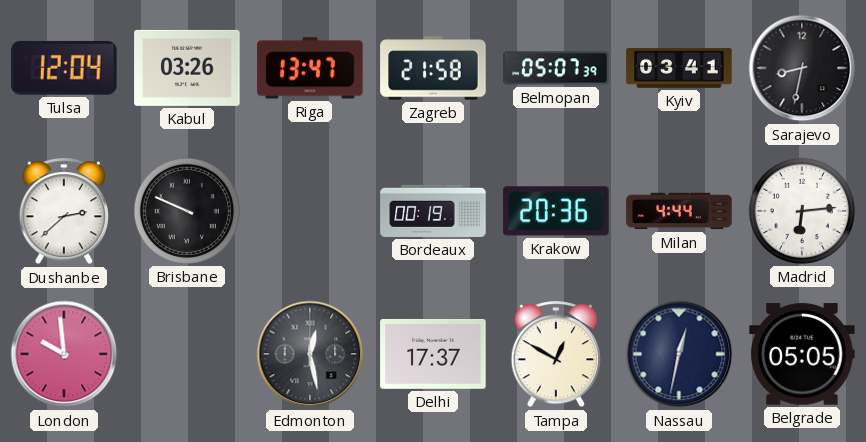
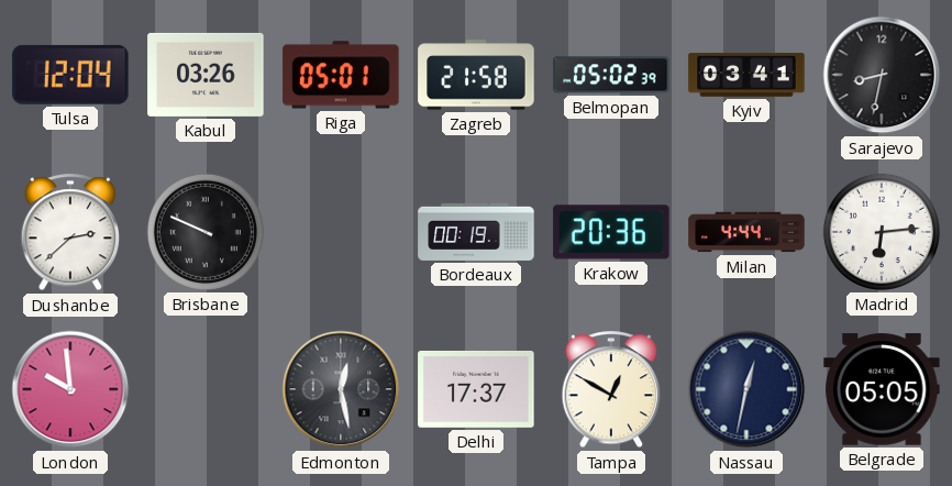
Riga: 13:47 -> 05:01
Belmopan: 05:07 -> 05:02
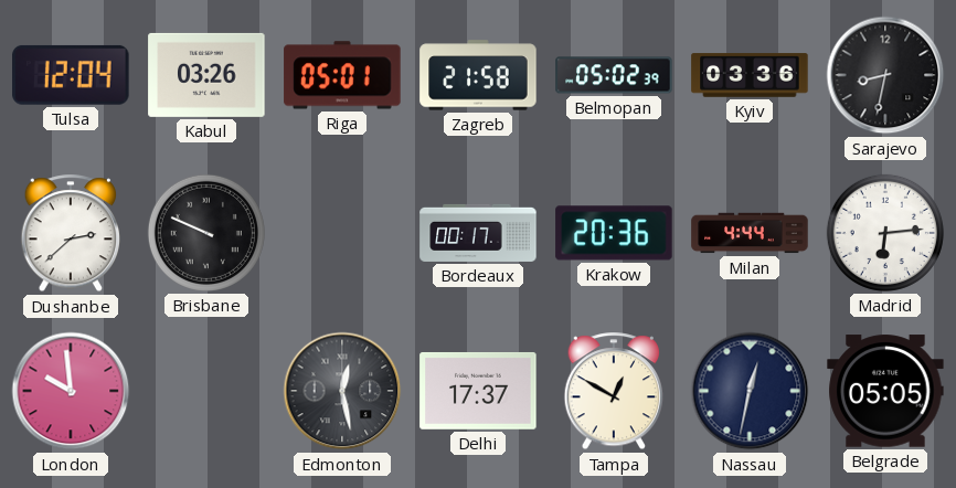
Kyiv: 03:41 -> 03:36
Bordeaux: 00:19 -> 00:17
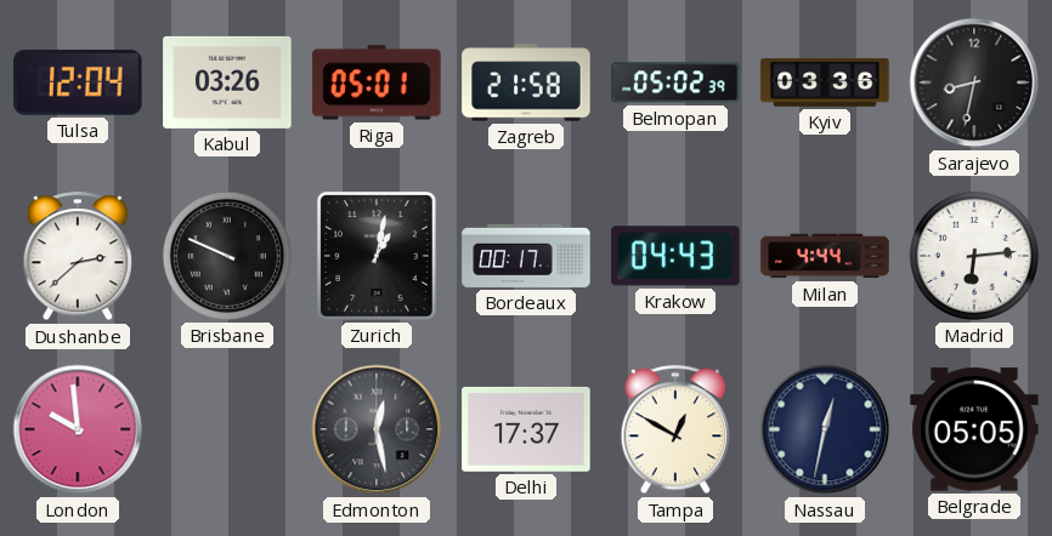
Zurich: none -> 1:02
Krakow: 20:36 -> 04:43
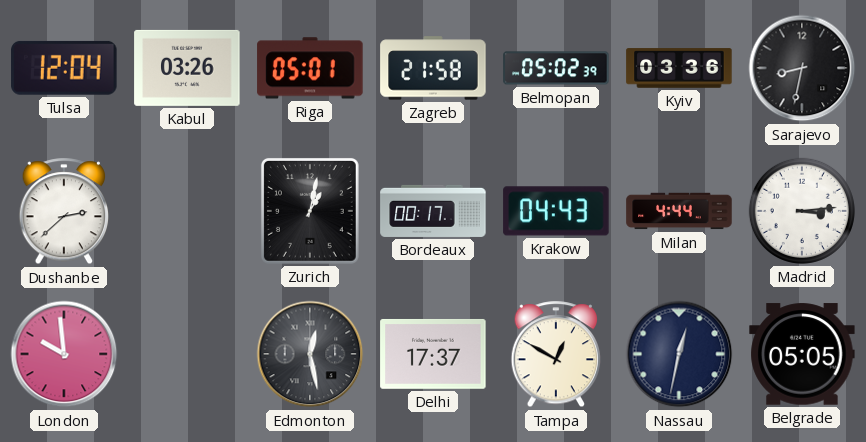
Brisbane: 9:49 -> none
Madrid: 6:14 -> 3:14
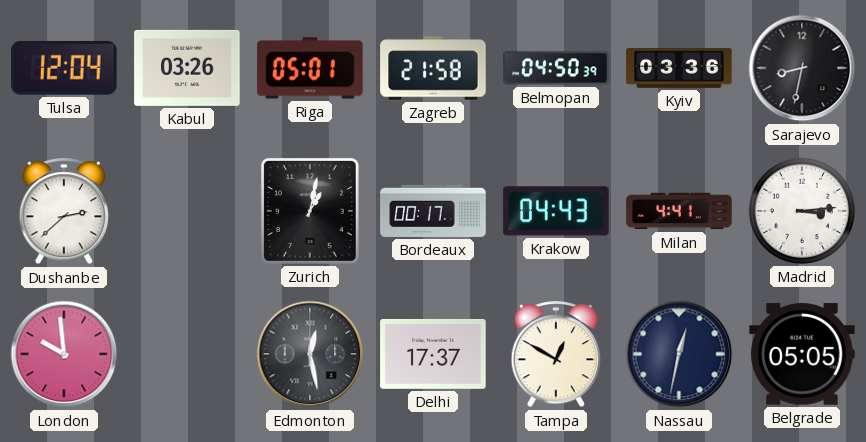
Belmopan: 05:02 -> 04:50
Milan: 4:44 -> 4:41
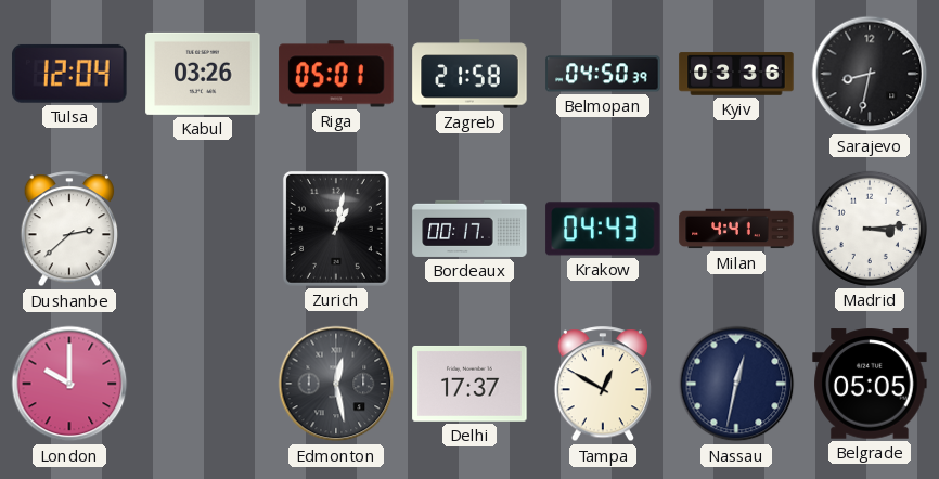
London: 9:59 -> 10:00
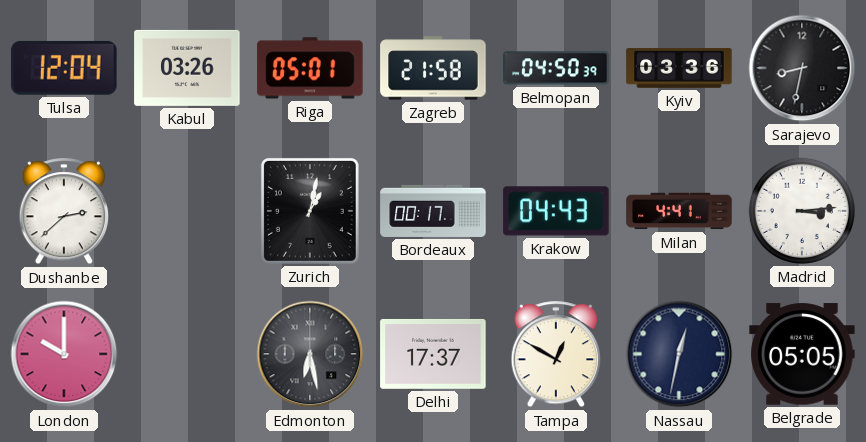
Edmonton: 12:28 -> 6:28
